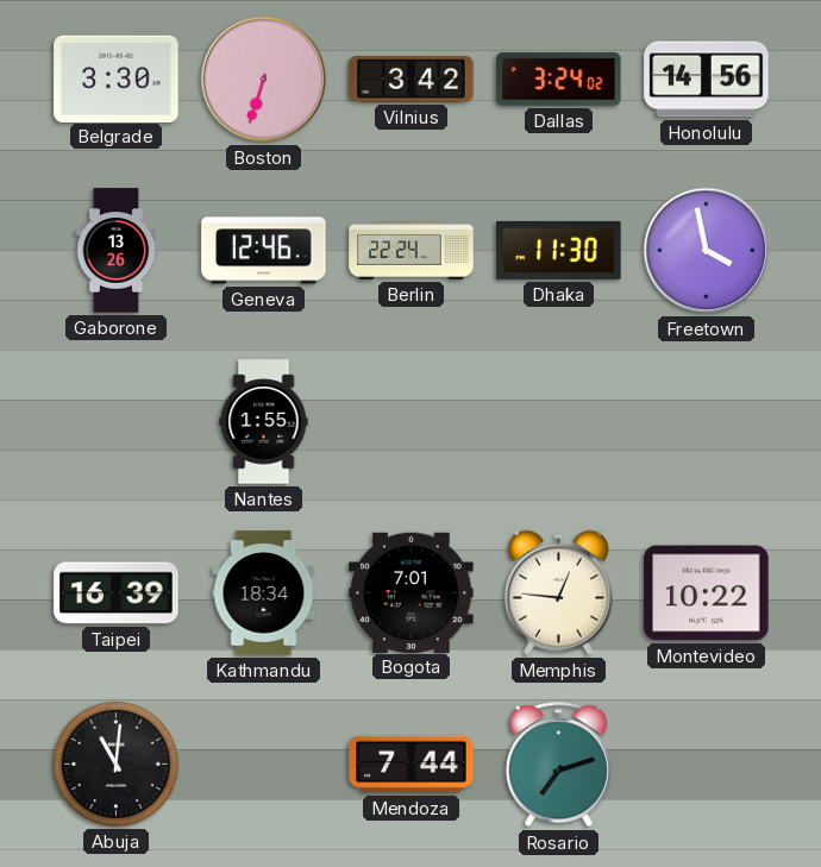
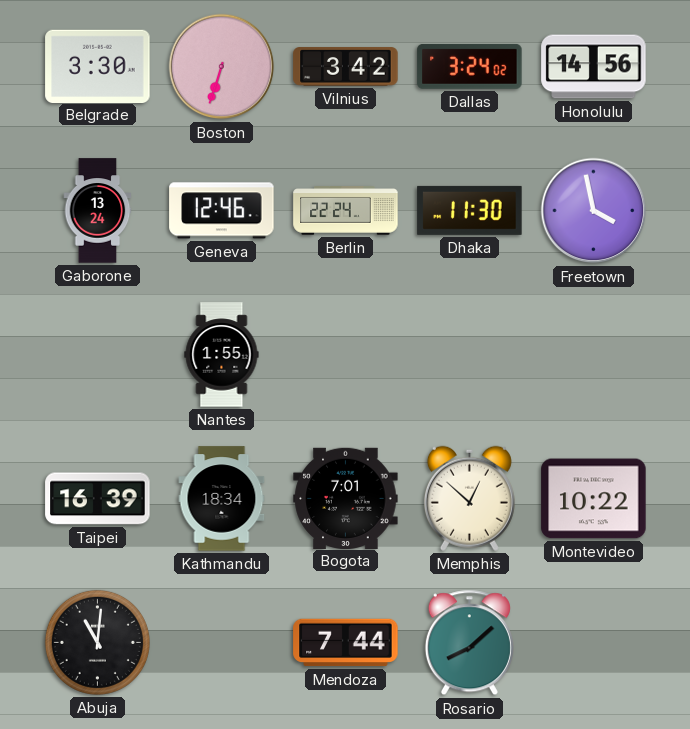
Gaborone: 13:26 -> 13:24
Memphis: 12:46 -> 12:52
Rosario: 7:12 -> 8:08
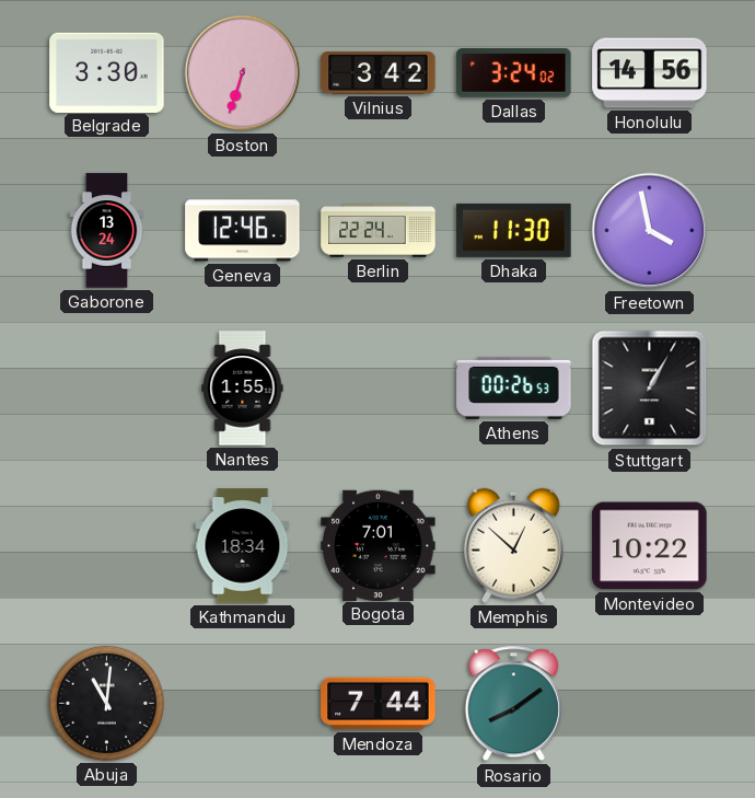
Athens: none -> 00:26
Stuttgart: none -> 1:05
Taipei: 16:39 -> none
Rosario: 8:08 -> 8:09
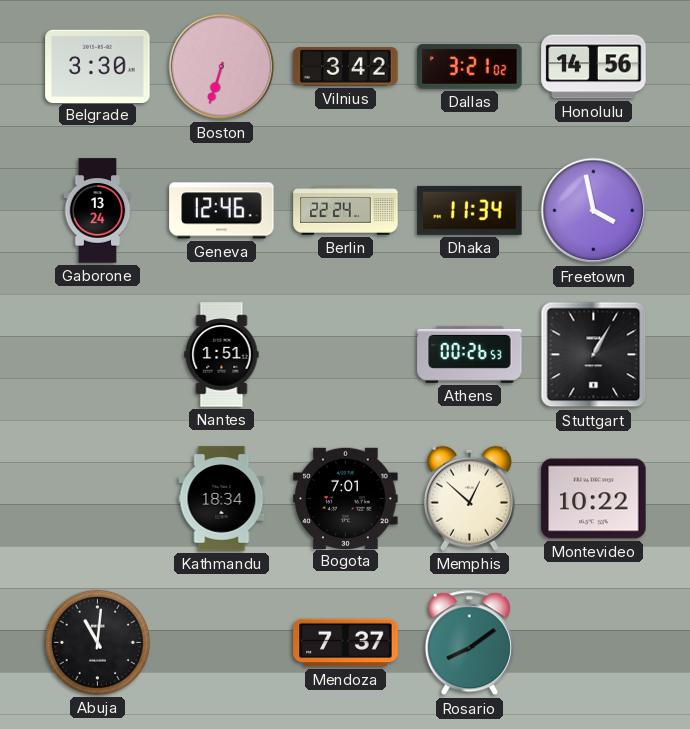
Dallas: 3:24 -> 3:21
Dhaka: 11:30 -> 11:34
Nantes: 1:55 -> 1:51
Mendoza: 7:44 -> 7:37
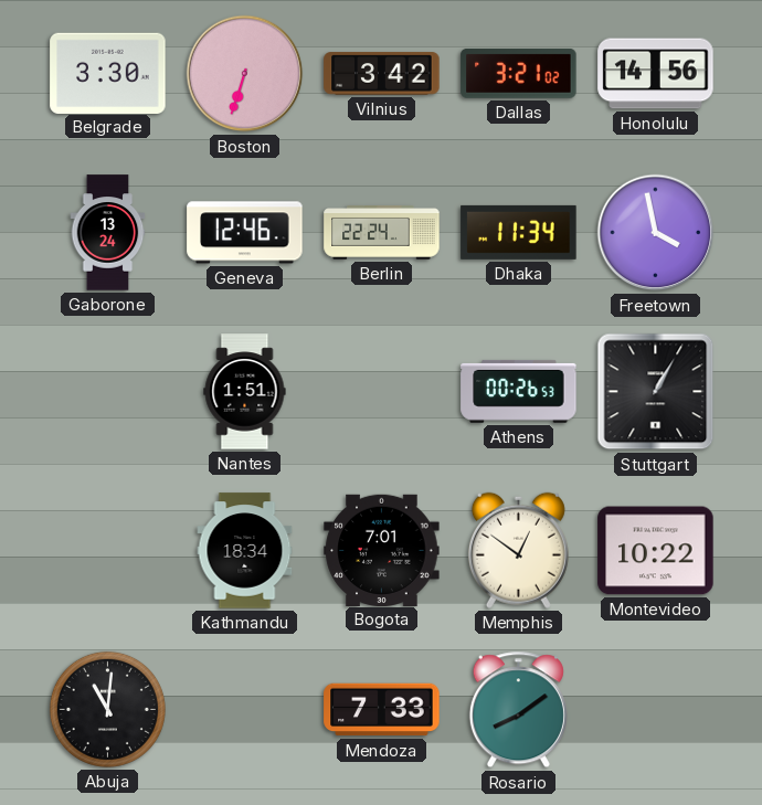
Memphis: 12:52 -> 12:51
Mendoza: 7:37 -> 7:33
